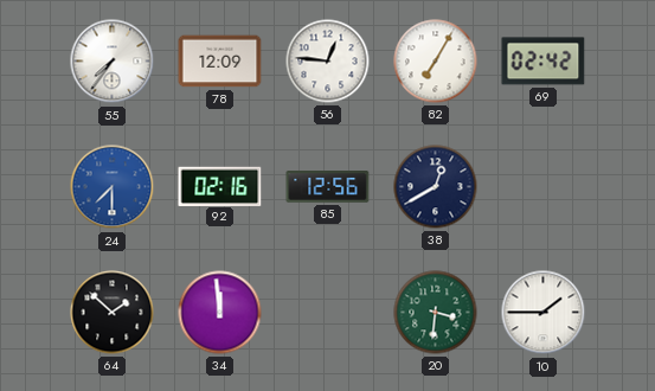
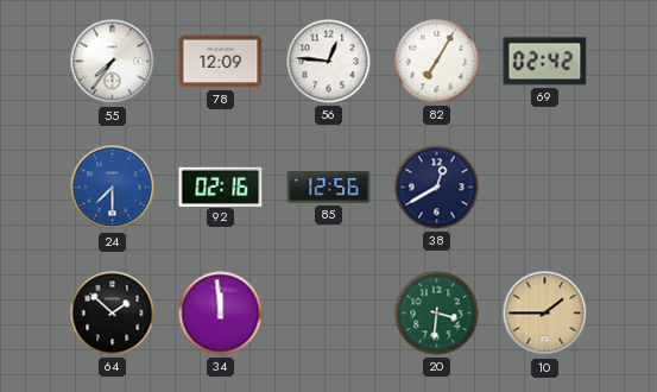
10 dial: white -> champagne
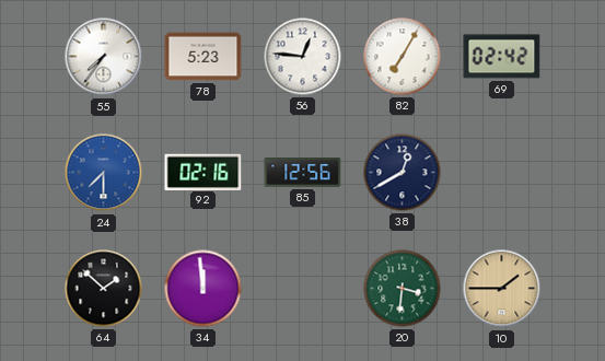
78: 12:09 -> 5:23
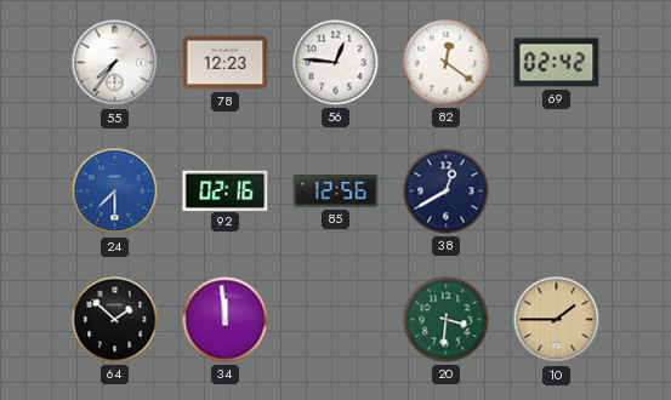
78: 5:23 -> 12:23
82: 7:05 -> 12:21
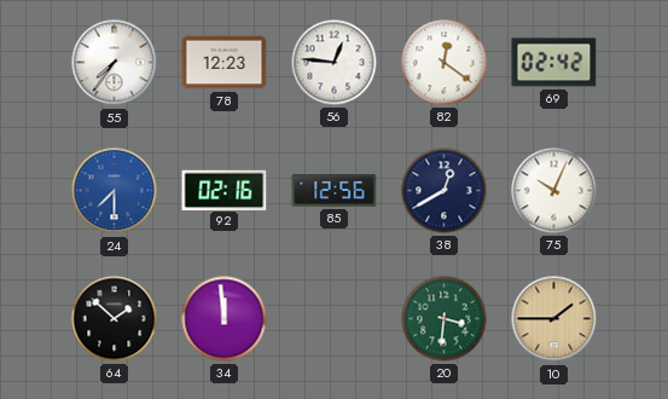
75: none -> 10:04
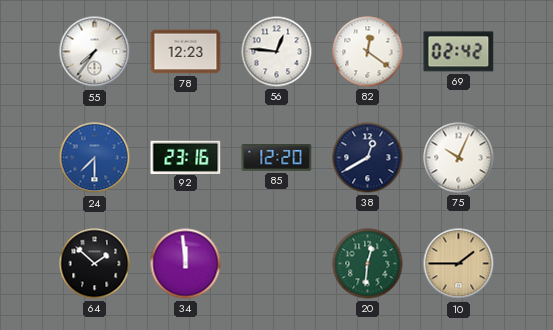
92: 02:16 -> 23:16
85: 12:56 -> 12:20
20: 3:31 -> 12:31
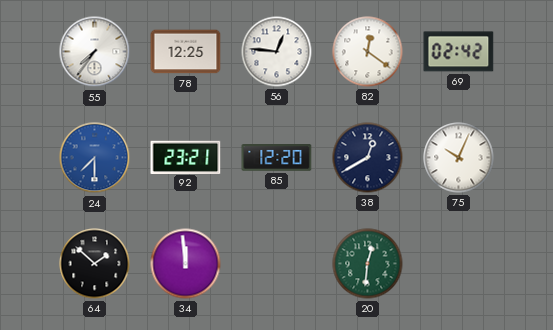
78: 12:23 -> 12:25
92: 23:16 -> 23:21
10: 1:45 -> none
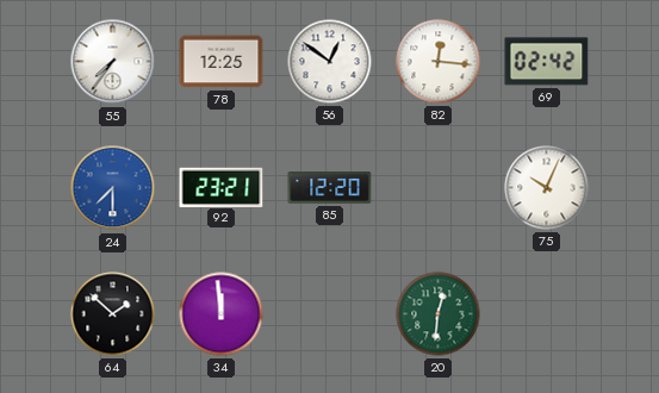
56: 12:46 -> 12:51
82: 12:21 -> 12:16
38: 12:40 -> none
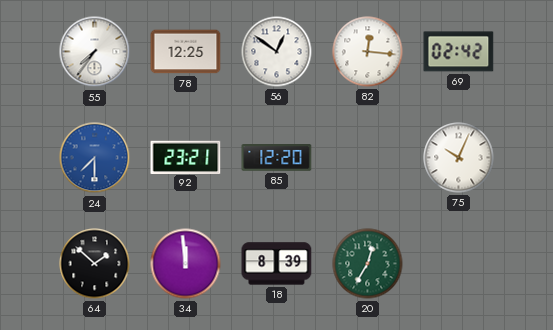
18: none -> 8:39
20: 12:31 -> 12:35
